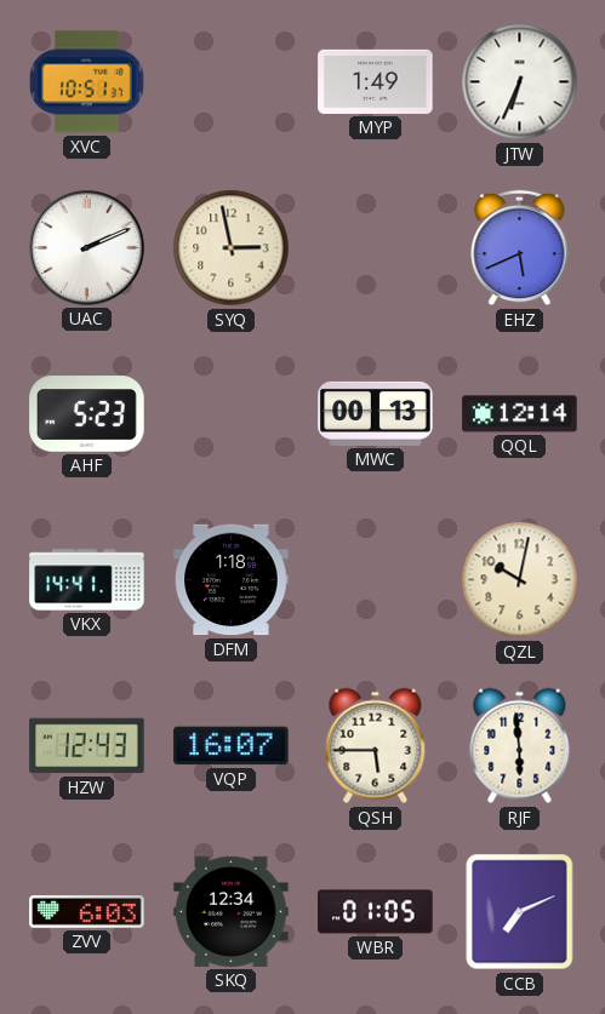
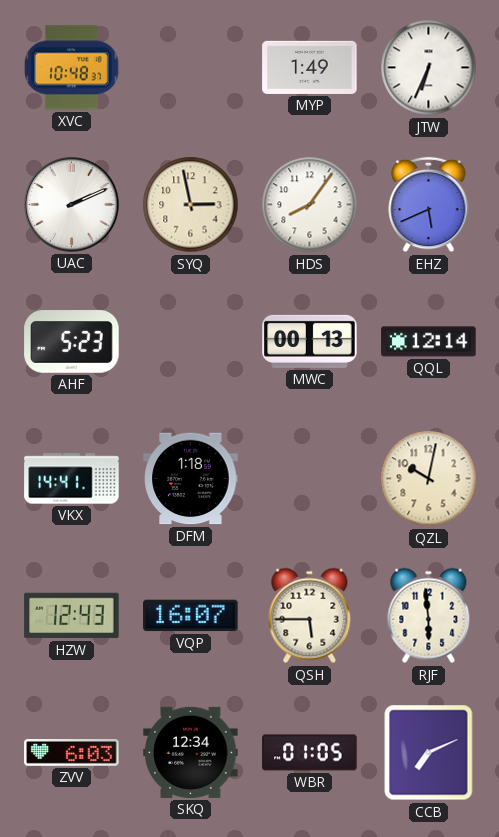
XVC: 10:51 -> 10:48
HDS: none -> 8:06
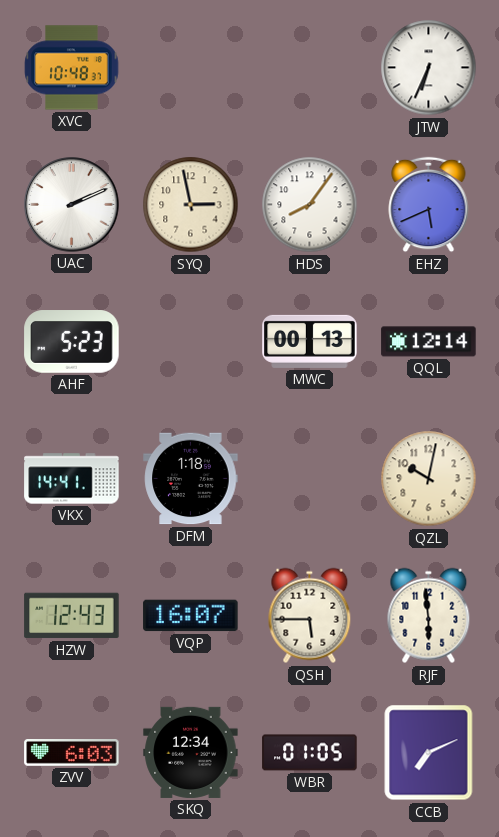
MYP: 1:49 -> none
